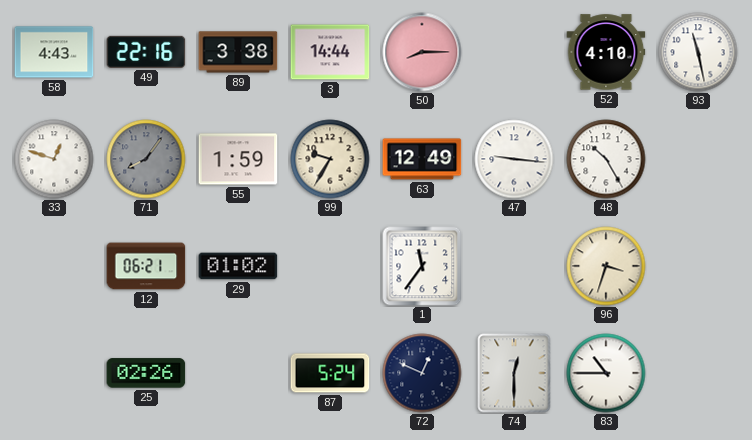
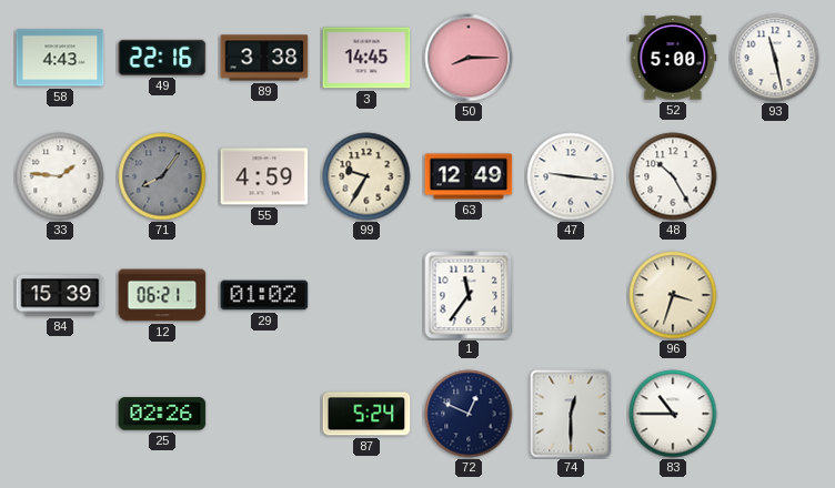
3: 14:44 -> 14:45
52: 4:10 -> 5:00
33: 12:48 -> 1:46
55: 1:59 -> 4:59
84: none -> 15:39
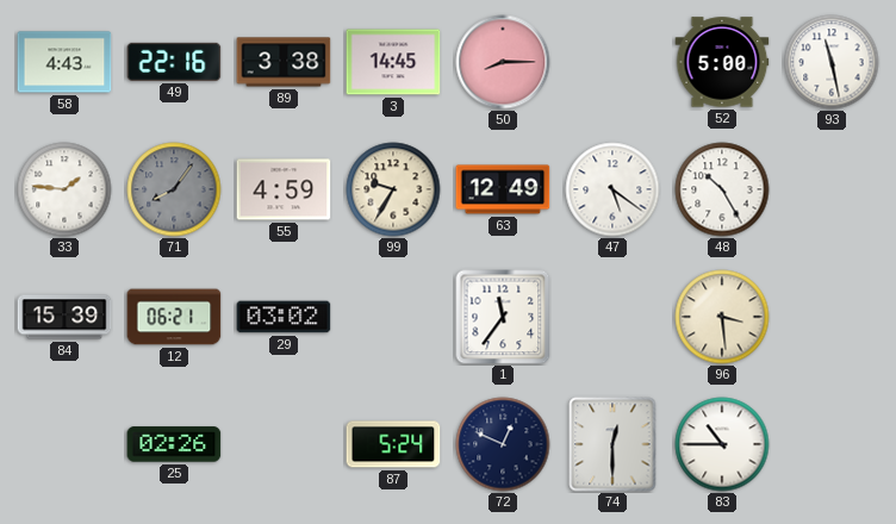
47: 9:16 -> 5:21
29: 01:02 -> 03:02
96: 3:33 -> 3:29
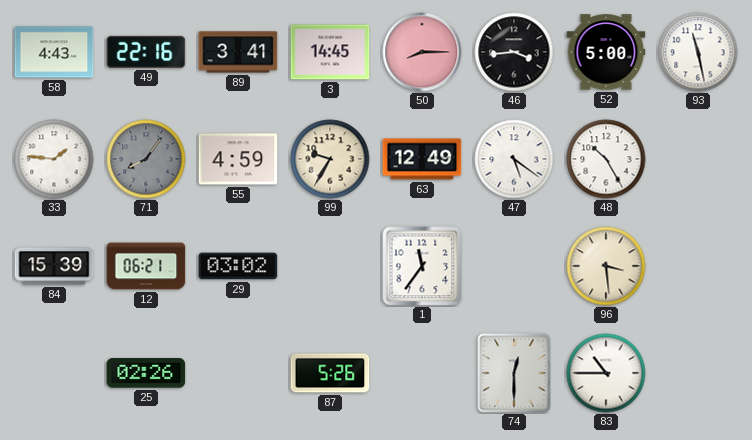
89: 3:38 -> 3:41
46: none -> 3:44
87: 5:24 -> 5:26
72: 12:49 -> none
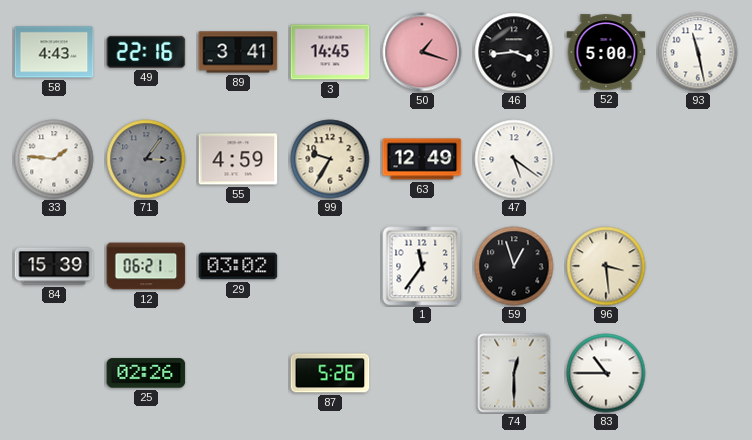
50: 8:15 -> 1:18
71: 8:06 -> 3:06
48: 10:25 -> none
59: none -> 12:57
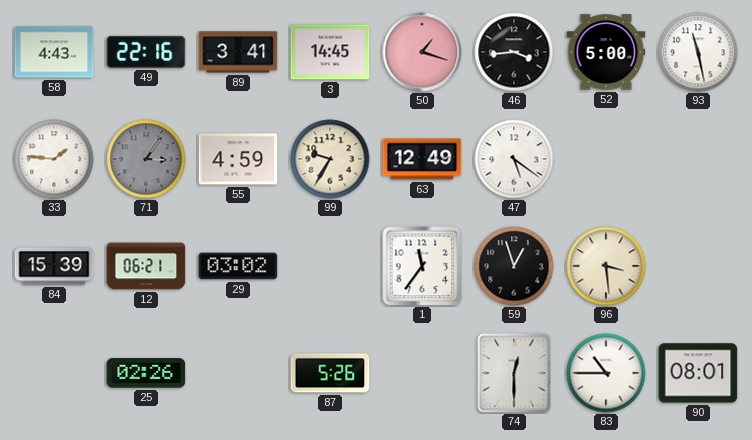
90: none -> 08:01
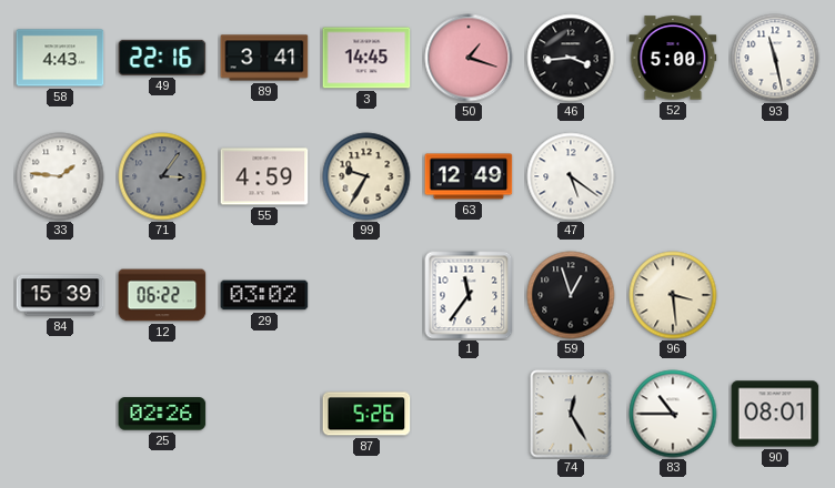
12: 06:21 -> 06:22
74: 12:30 -> 12:25
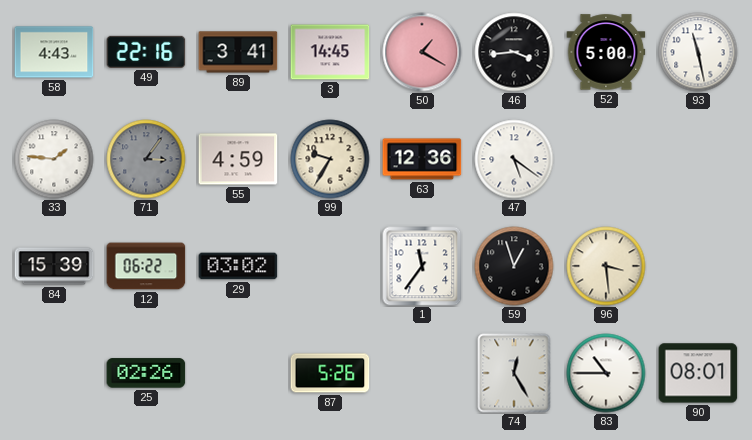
50: 1:18 -> 1:20
63: 12:49 -> 12:36
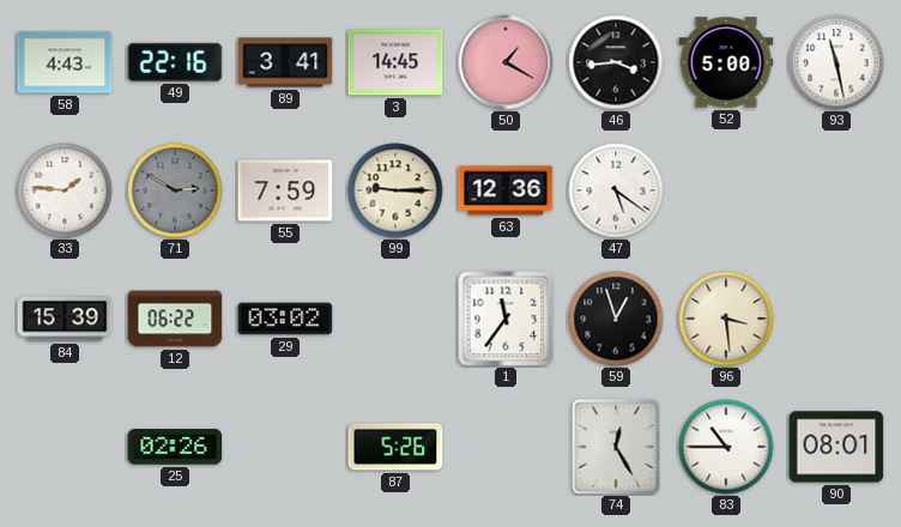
71: 3:06 -> 2:50
55: 4:59 -> 7:59
99: 9:35 -> 9:15
